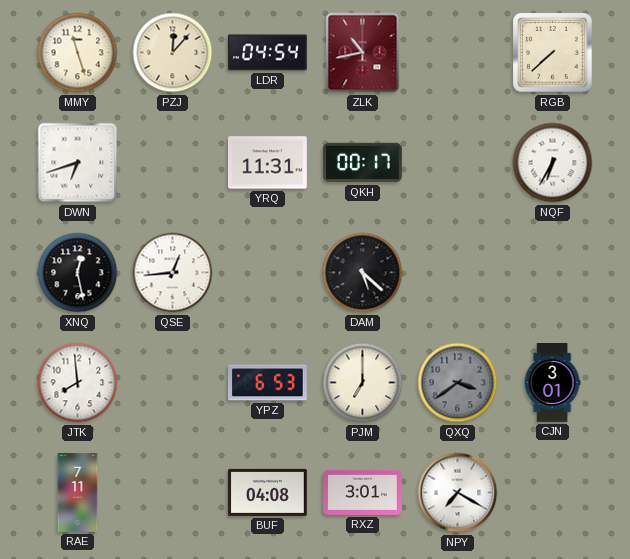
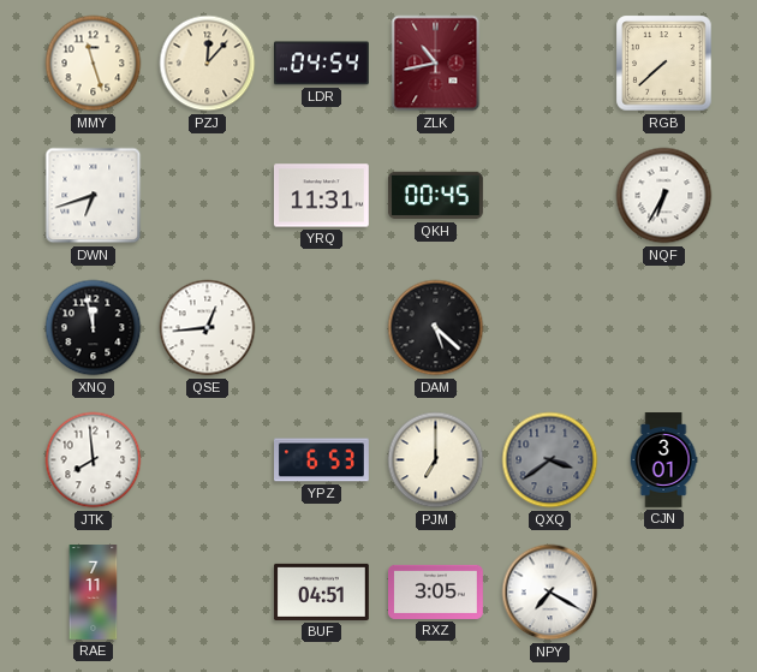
QKH: 00:17 -> 00:45
XNQ: 12:28 -> 11:58
BUF: 04:08 -> 04:51
RXZ: 3:01 -> 3:05
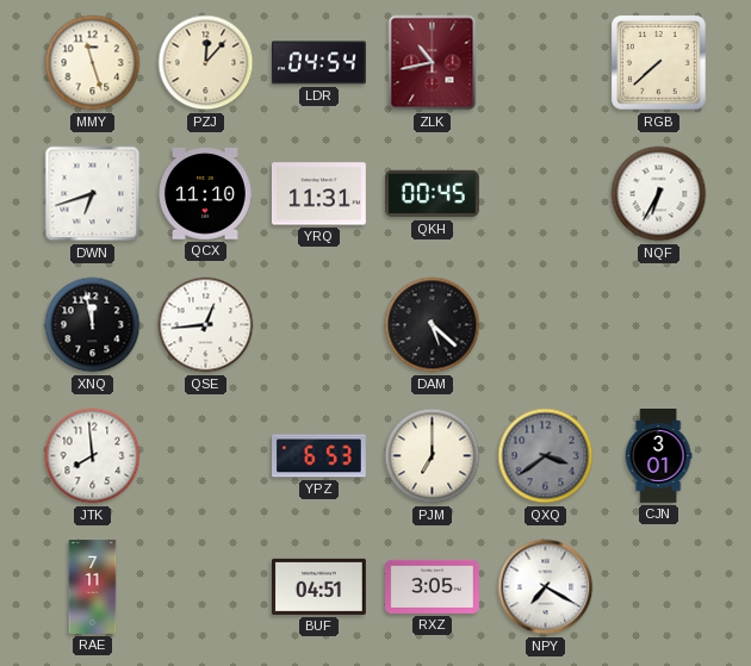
QCX: none -> 11:10
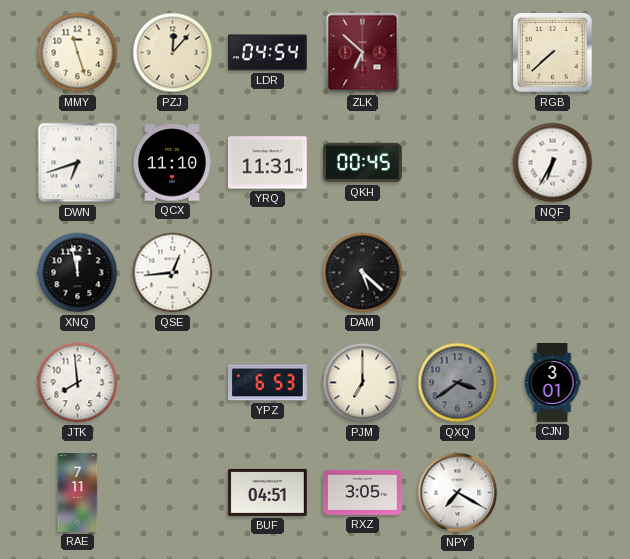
ZLK: 10:43 -> 6:52
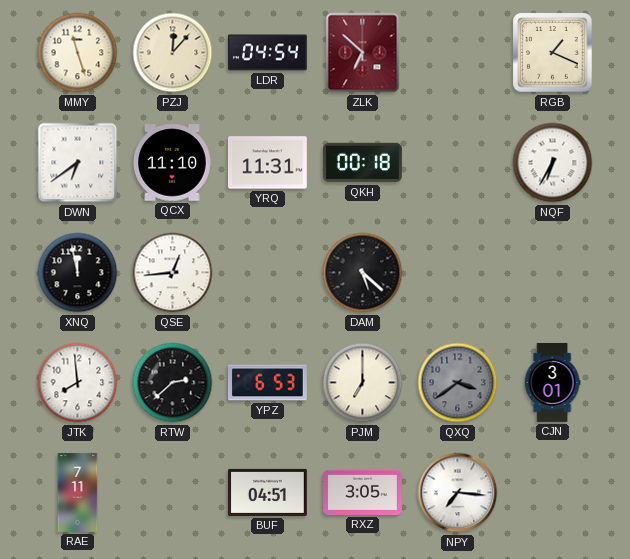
RGB: 7:38 -> 1:19
DWN: 6:42 -> 6:39
QKH: 00:45 -> 00:18
RTW: none -> 2:38
NPY: 7:20 -> 7:16
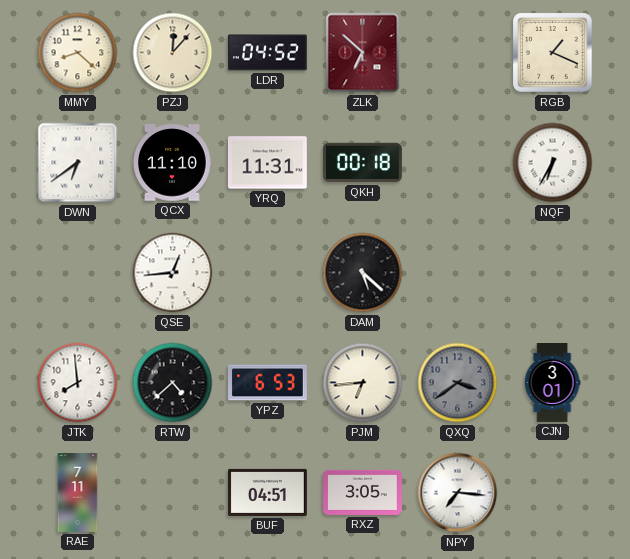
MMY: 11:27 -> 8:22
LDR: 04:54 -> 04:52
XNQ: 11:58 -> none
RTW: 2:38 -> 4:38
PJM: 7:00 -> 6:44
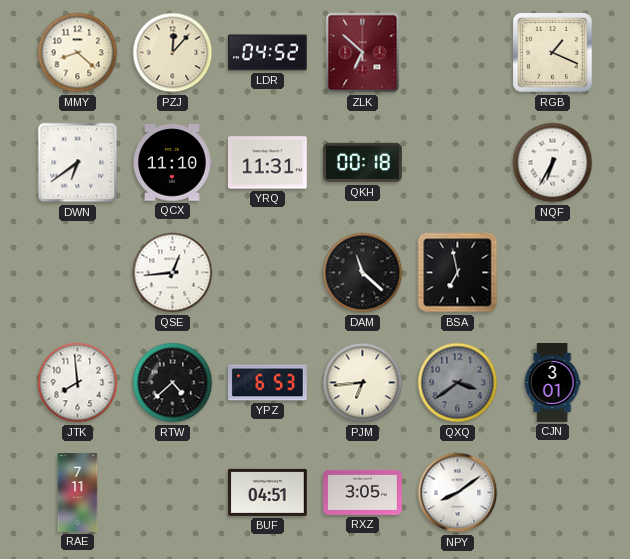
DAM: 5:22 -> 11:22
BSA: none -> 6:58
NPY: 7:16 -> 8:09
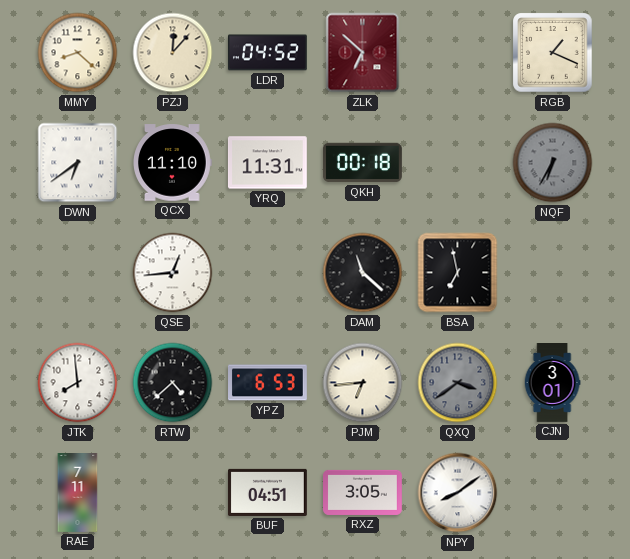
NQF dial: white -> grey
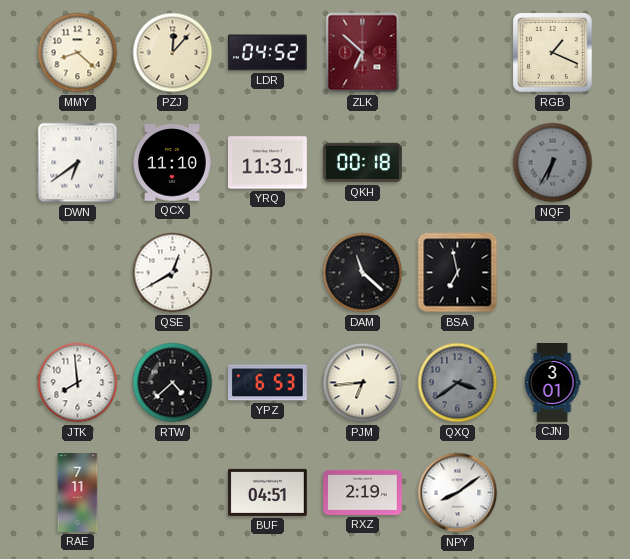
QSE: 12:44 -> 12:40
RXZ: 3:05 -> 2:19
